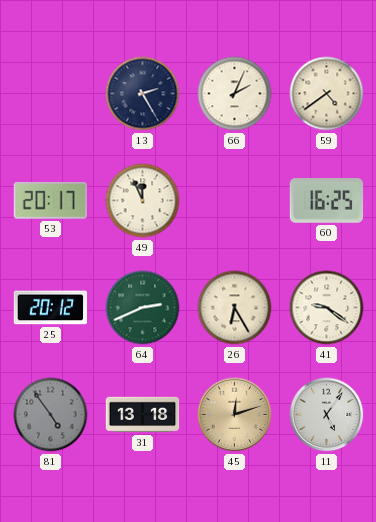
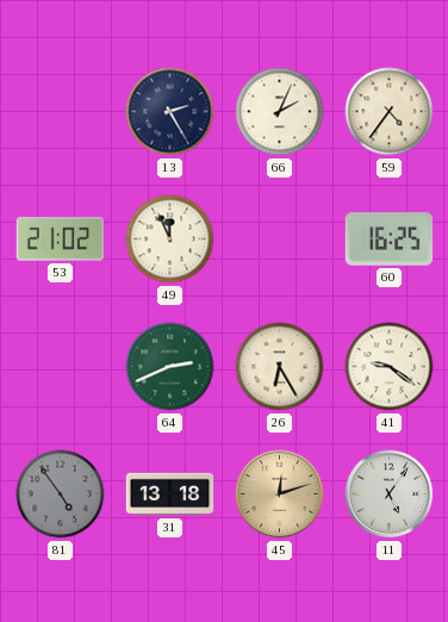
59: 4:39 -> 4:36
53: 20:17 -> 21:02
25: 20:12 -> none
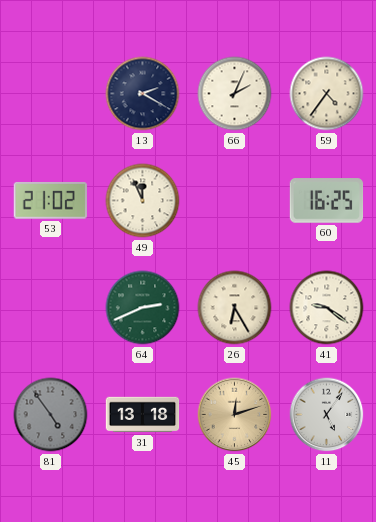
13: 2:25 -> 2:20
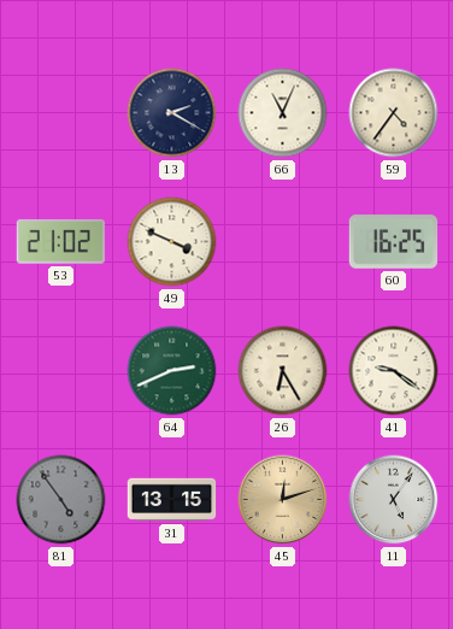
66: 2:04 -> 11:04
49: 11:56 -> 3:49
31: 13:18 -> 13:15
